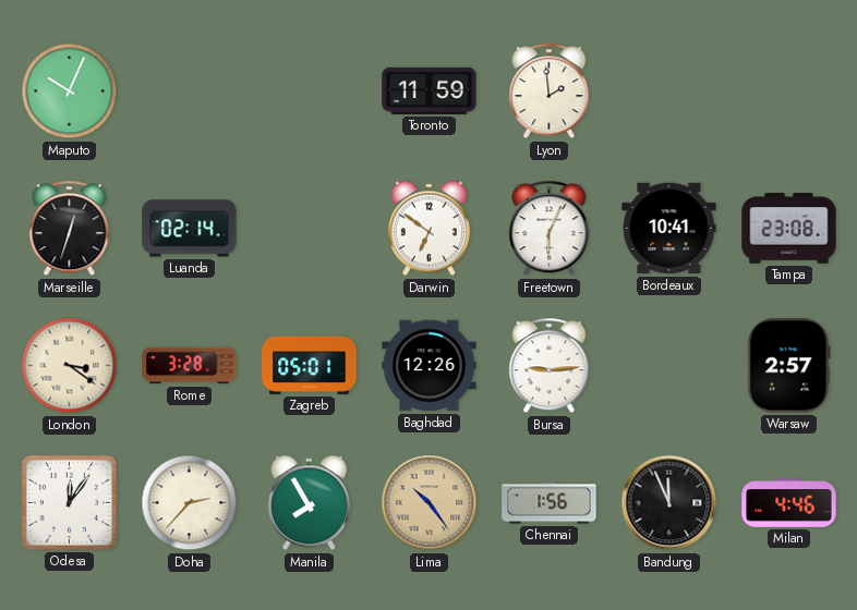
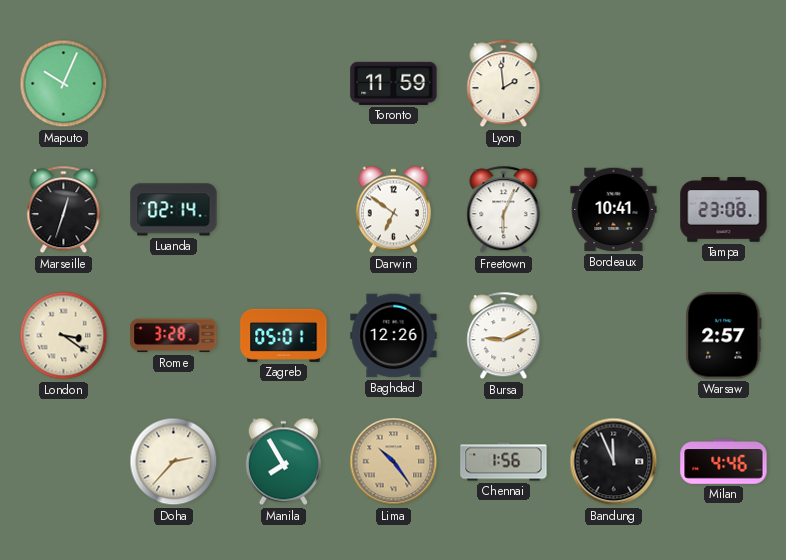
Bursa: 9:14 -> 9:11
Odesa: 12:06 -> none
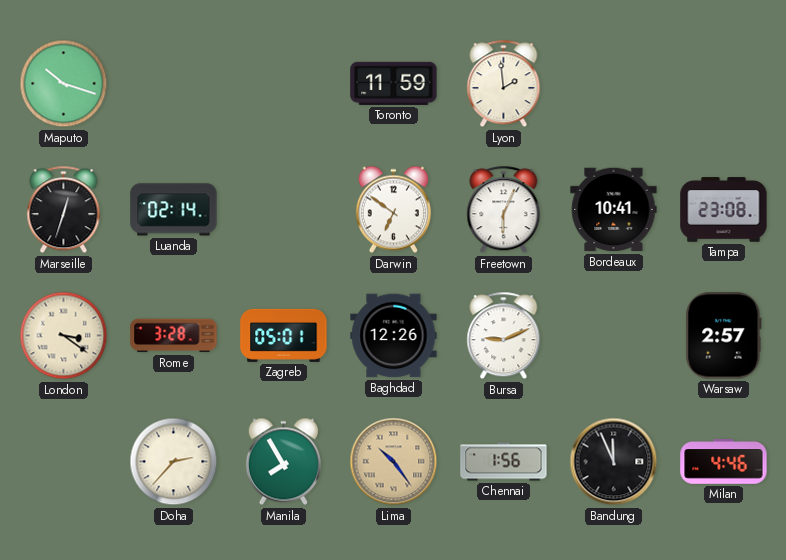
Maputo: 10:04 -> 10:18
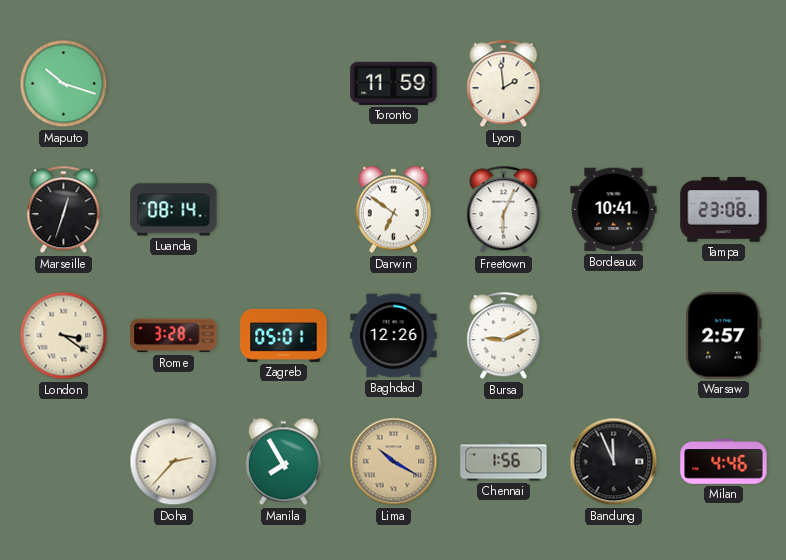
Luanda: 02:14 -> 08:14
Lima: 10:24 -> 10:20
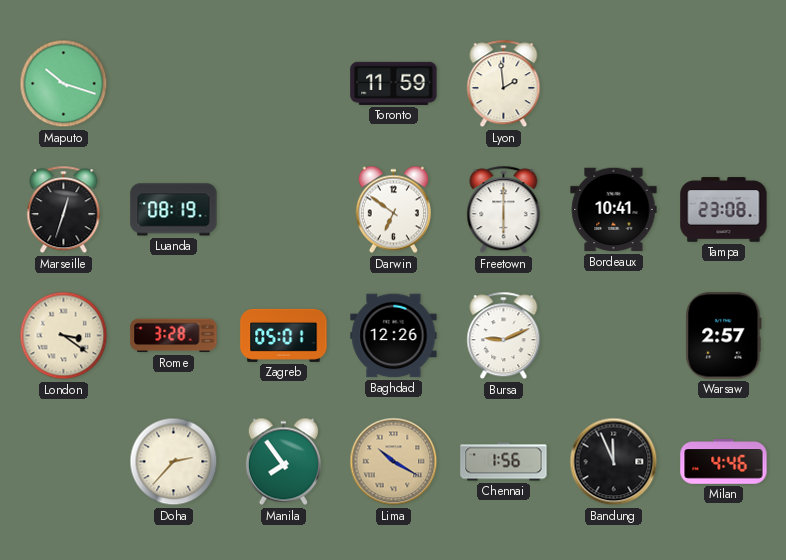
Luanda: 08:14 -> 08:19
Freetown: 6:04 -> 6:00
Manila: 7:55 -> 7:54
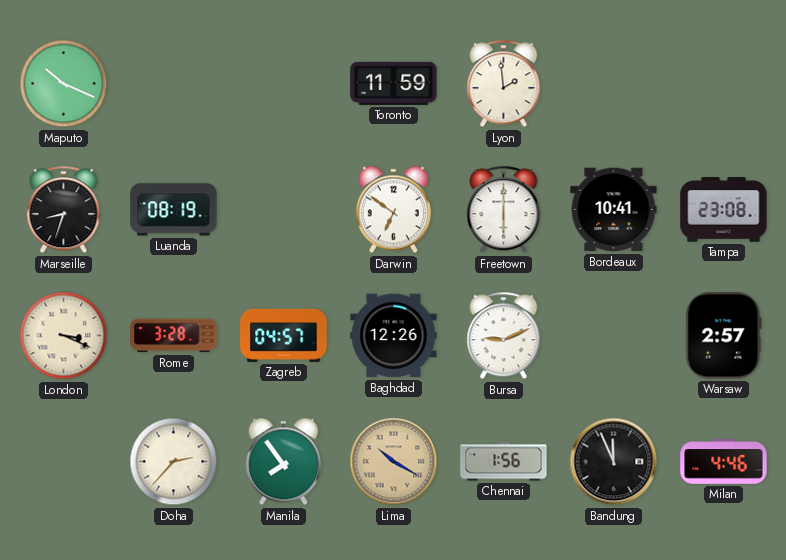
Maputo: 10:18 -> 10:19
Marseille: 12:33 -> 8:33
London: 3:21 -> 3:19
Zagreb: 05:01 -> 04:57
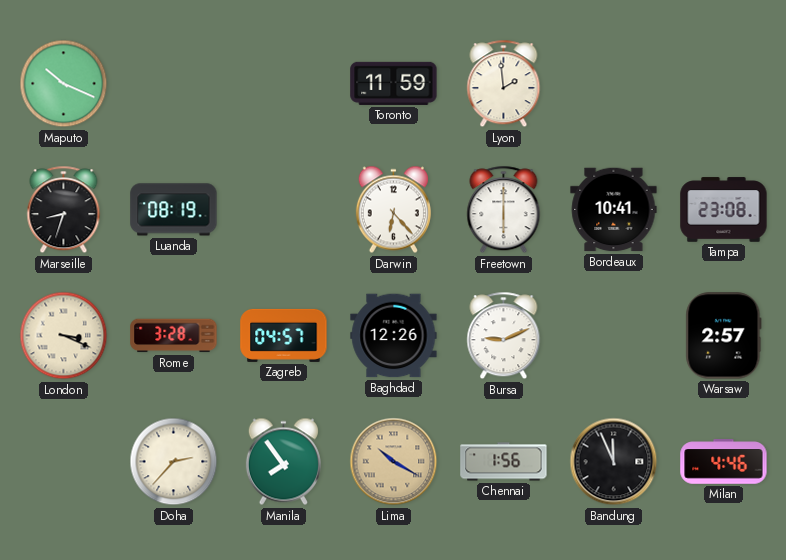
Darwin: 6:51 -> 6:23
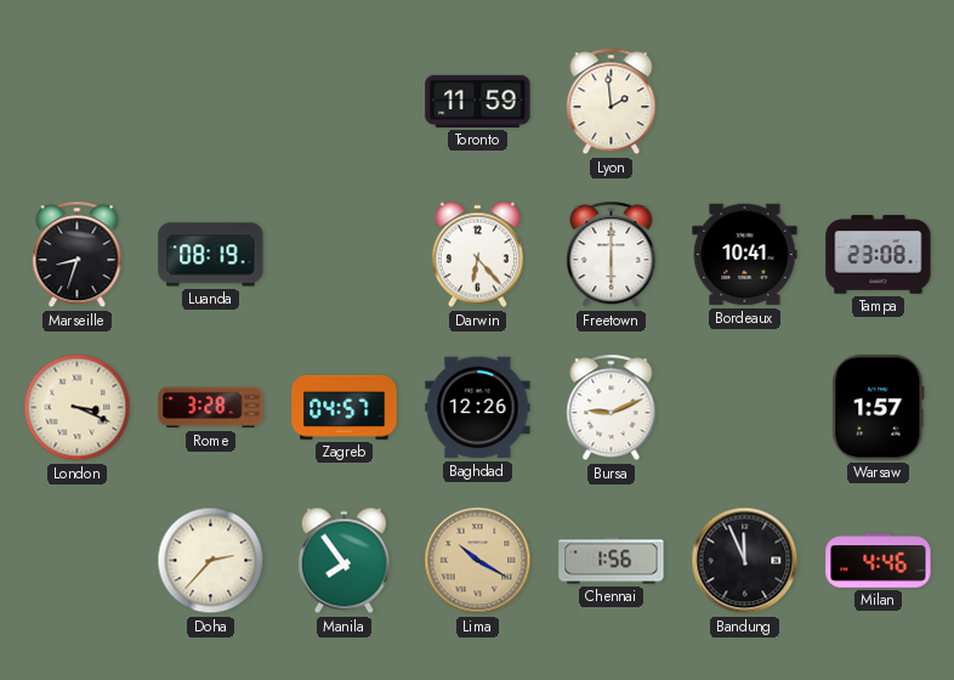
Maputo: 10:19 -> none
Warsaw: 2:57 -> 1:57
